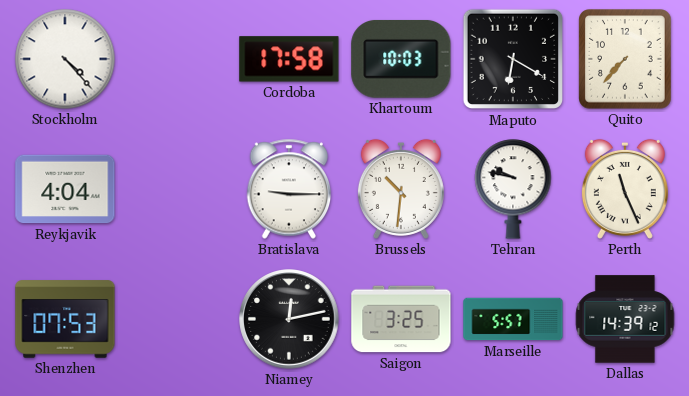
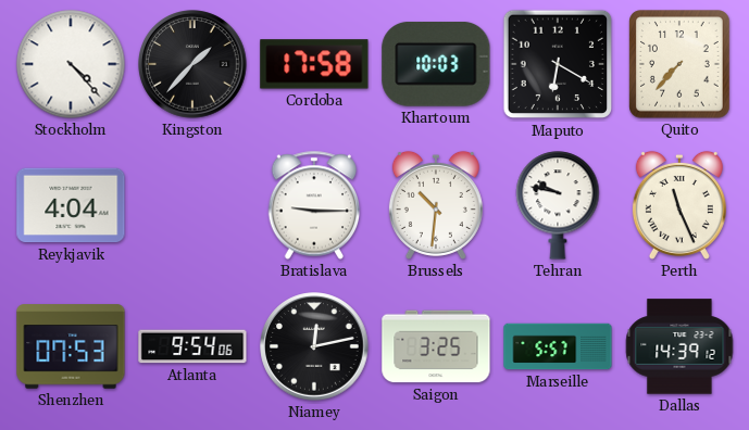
Kingston: none -> 1:37
Atlanta: none -> 9:54
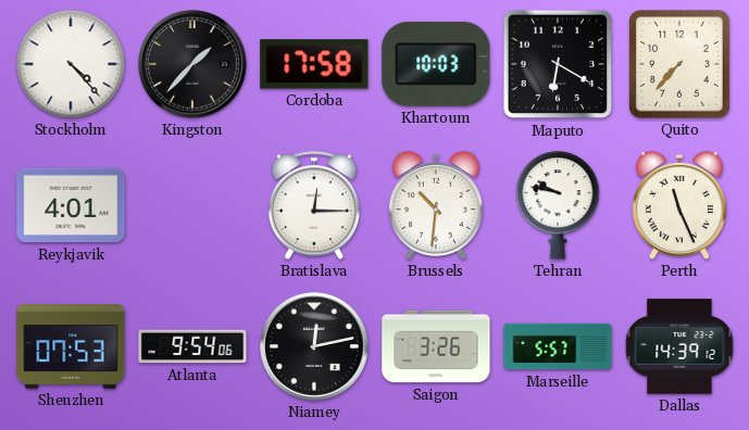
Reykjavik: 4:04 -> 4:01
Bratislava: 9:15 -> 12:15
Saigon: 3:25 -> 3:26
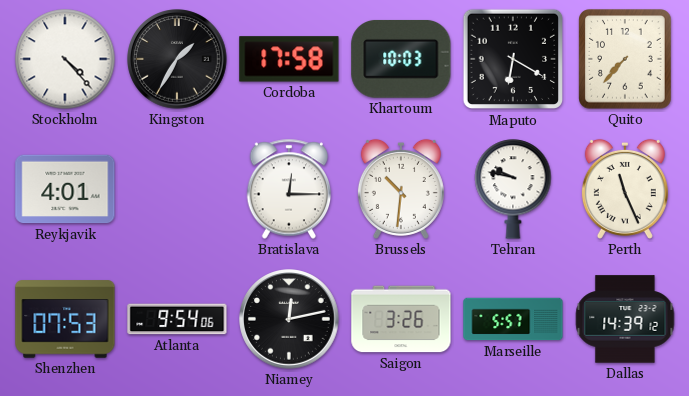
Kingston: 1:37 -> 1:35
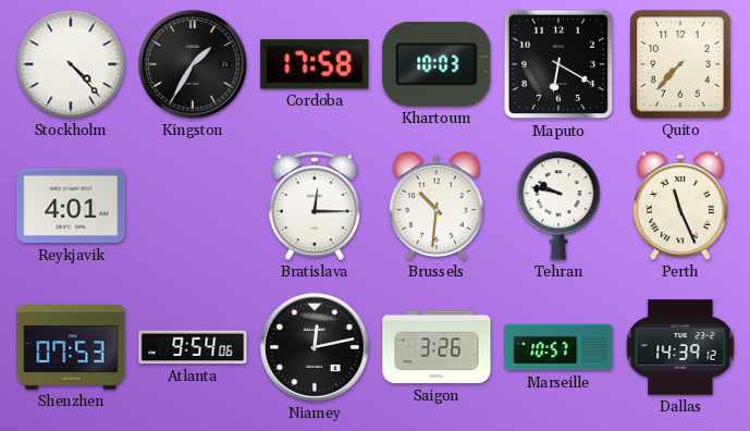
Marseille: 5:57 -> 10:57
